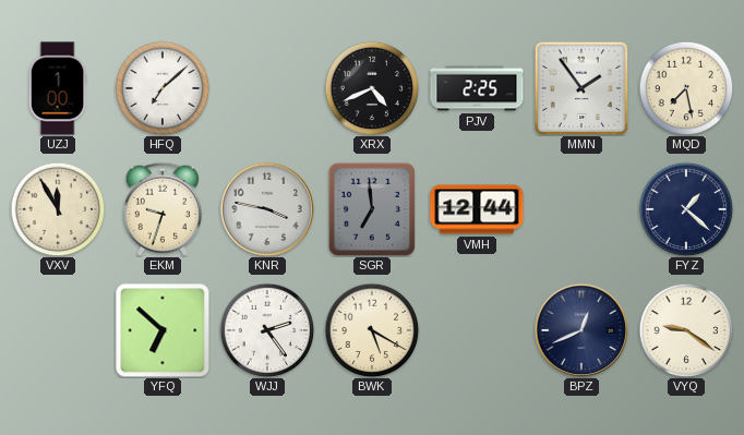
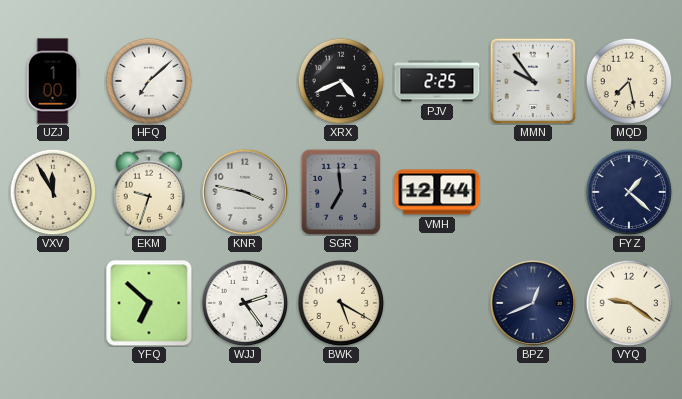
MMN: 1:54 -> 9:54
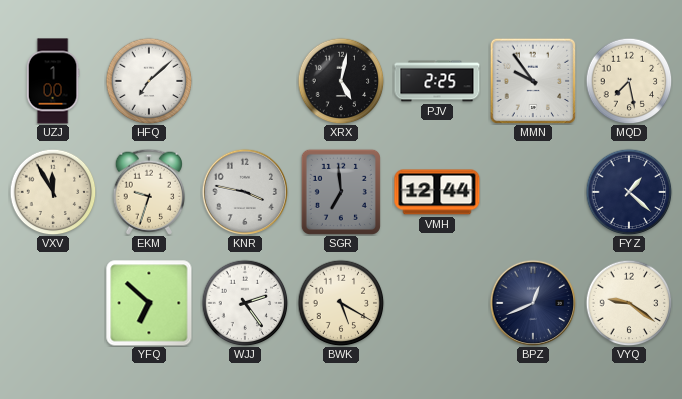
XRX: 4:41 -> 5:02
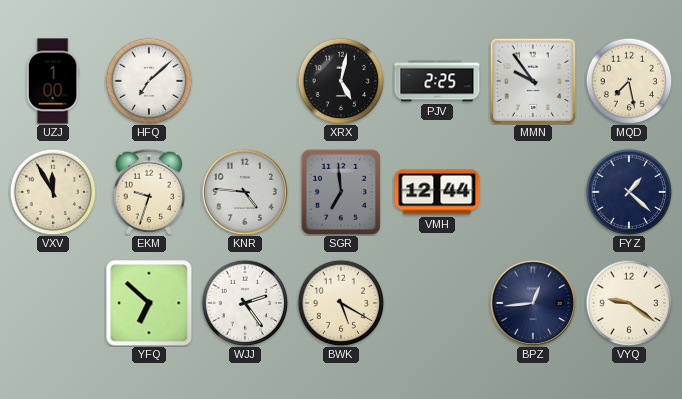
KNR: 3:47 -> 4:46
BPZ: 12:41 -> 12:44
